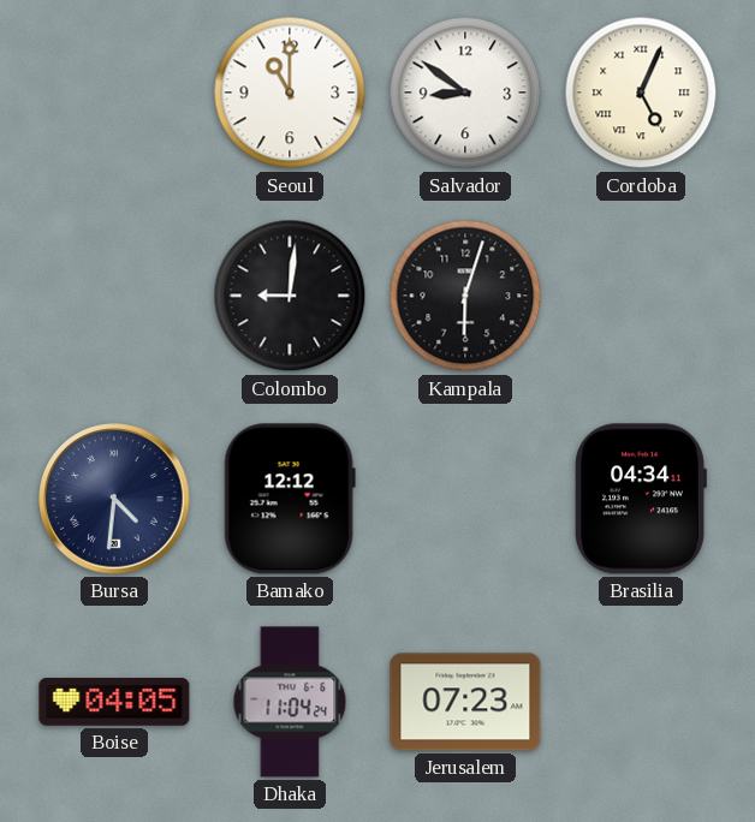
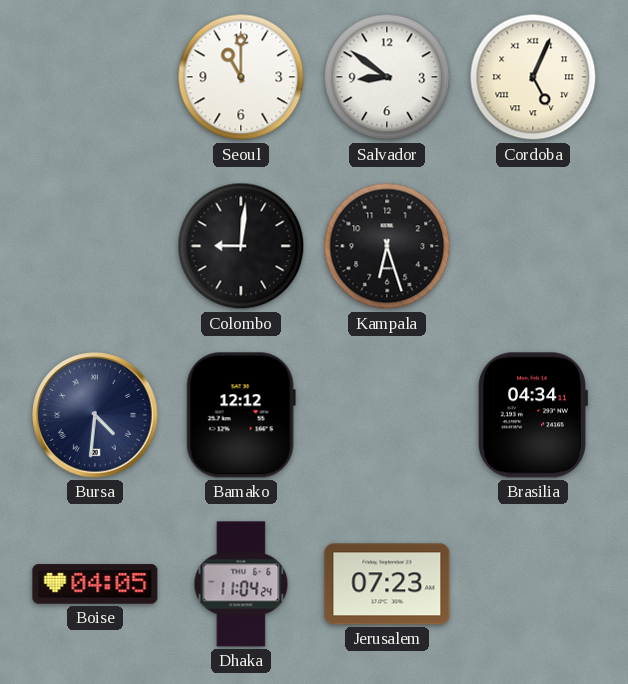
Kampala: 6:03 -> 6:27
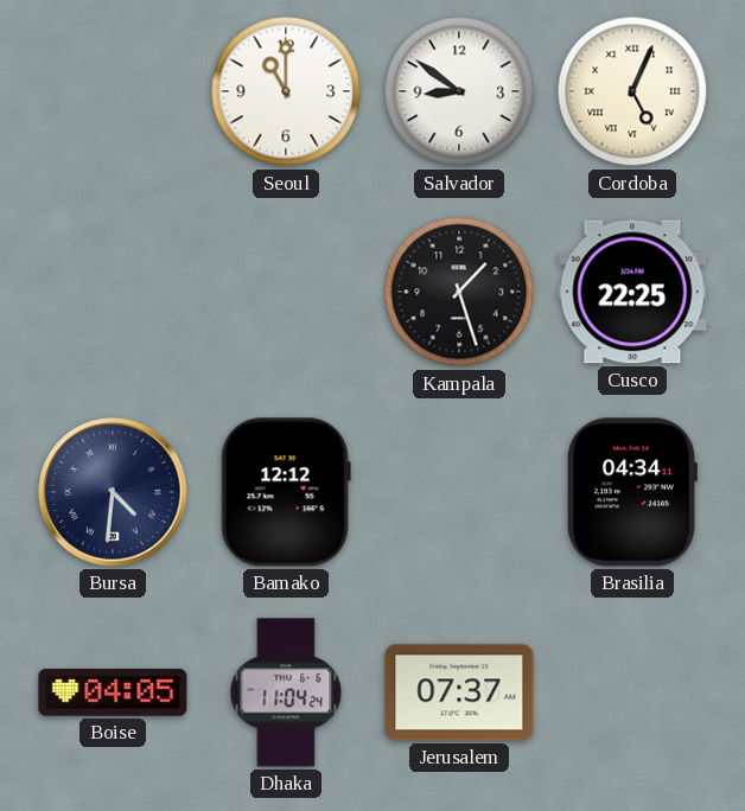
Colombo: 9:01 -> none
Kampala: 6:27 -> 1:27
Cusco: none -> 22:25
Jerusalem: 07:23 -> 07:37
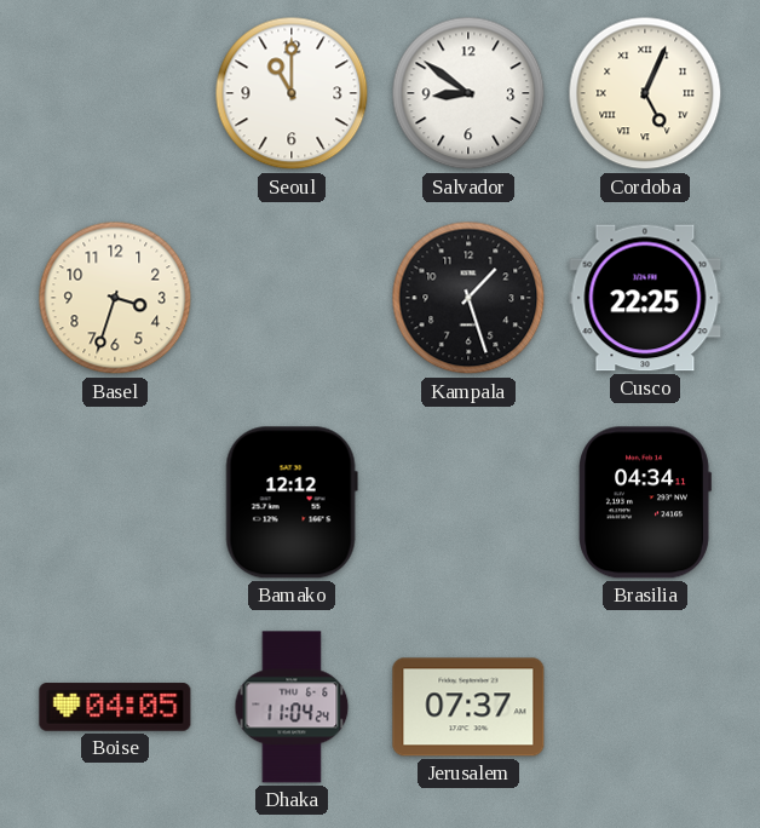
Basel: none -> 3:33
Bursa: 4:31 -> none
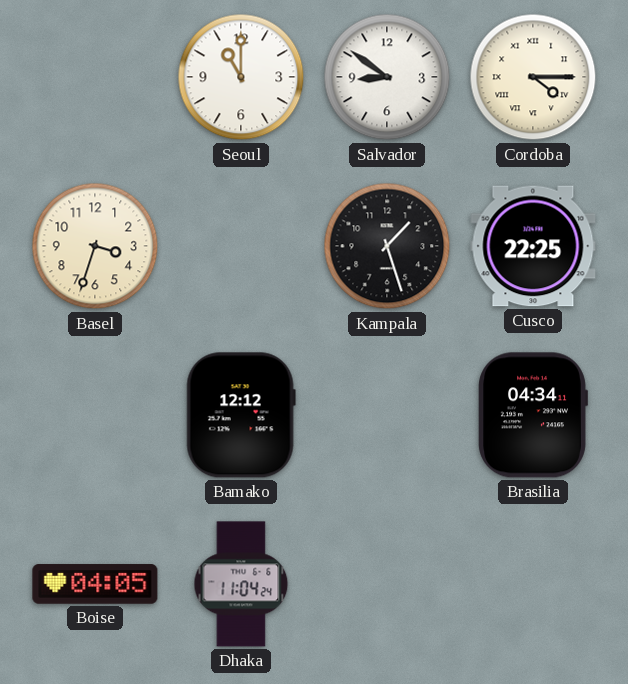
Cordoba: 5:04 -> 4:15
Jerusalem: 07:37 -> none
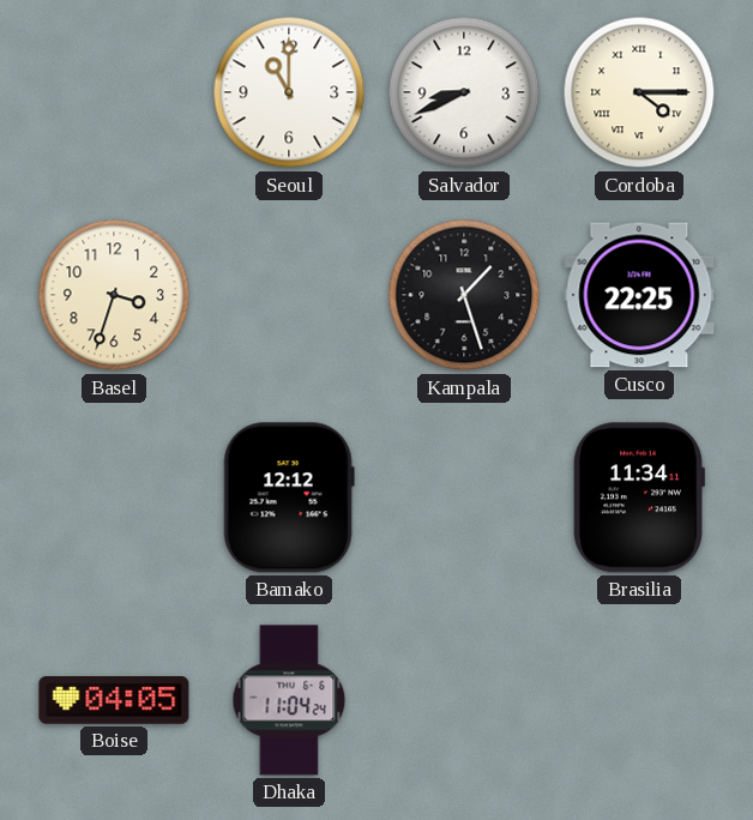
Salvador: 8:51 -> 8:41
Brasilia: 04:34 -> 11:34
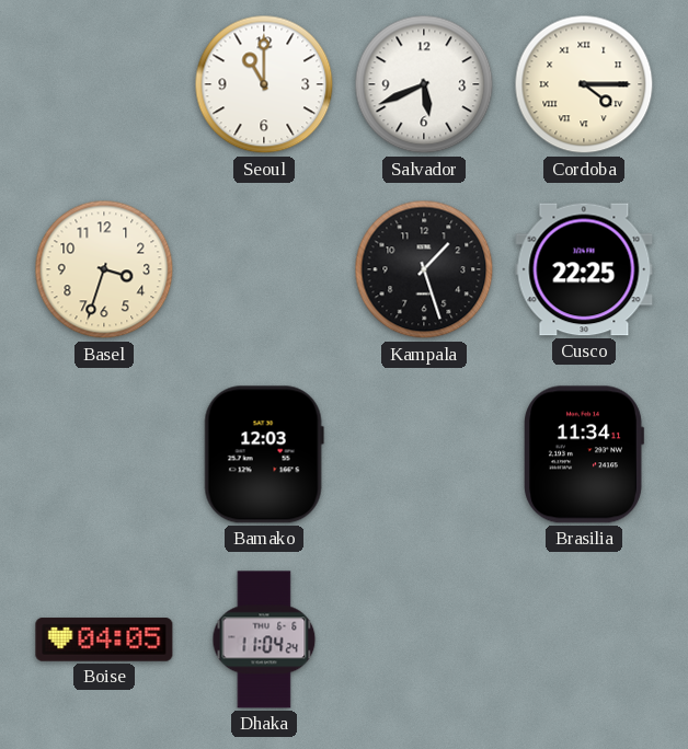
Salvador: 8:41 -> 5:41
Bamako: 12:12 -> 12:03
